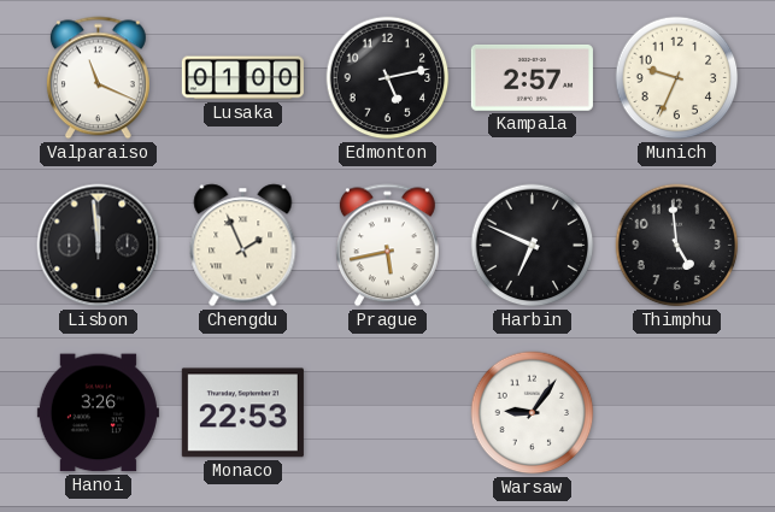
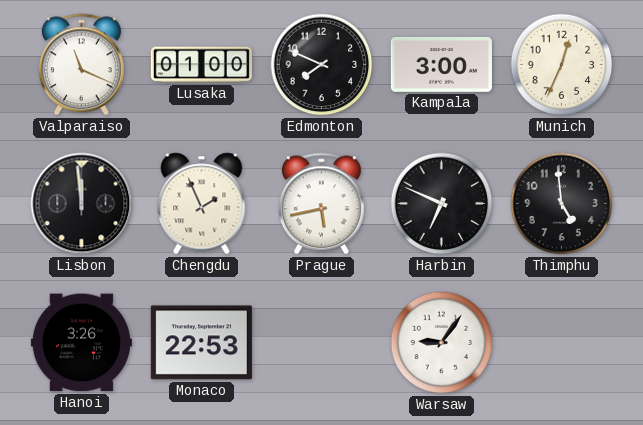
Edmonton: 5:13 -> 7:49
Kampala: 2:57 -> 3:00
Munich: 9:34 -> 12:34
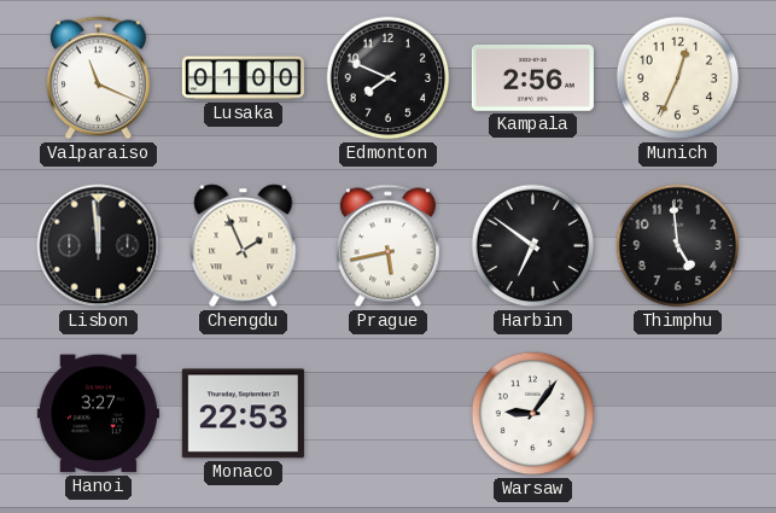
Kampala: 3:00 -> 2:56
Harbin: 6:49 -> 6:51
Hanoi: 3:26 -> 3:27
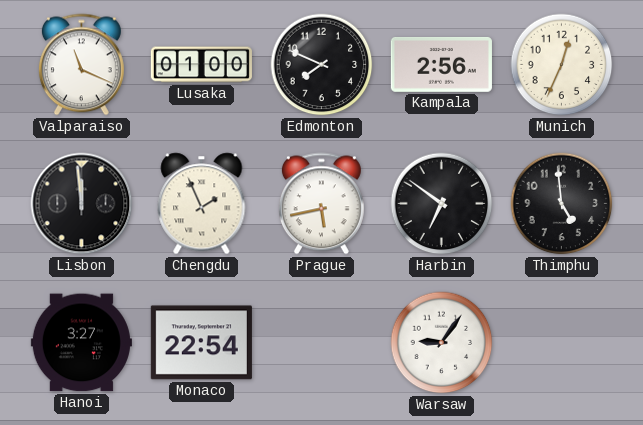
Monaco: 22:53 -> 22:54
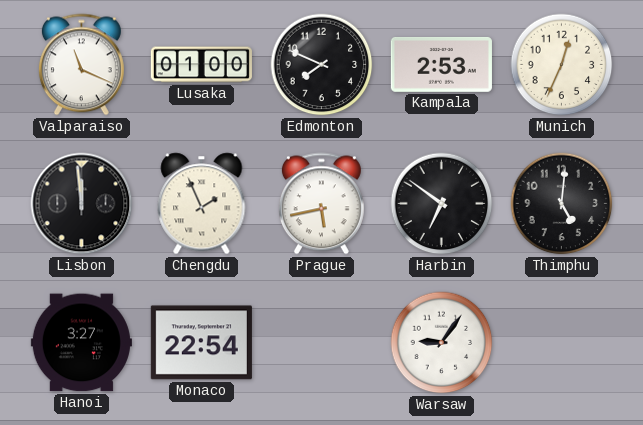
Kampala: 2:56 -> 2:53
Thimphu: 4:59 -> 5:01
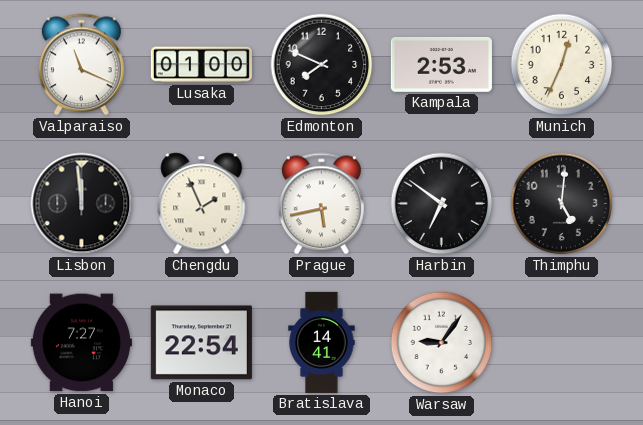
Hanoi: 3:27 -> 7:27
Bratislava: none -> 14:41
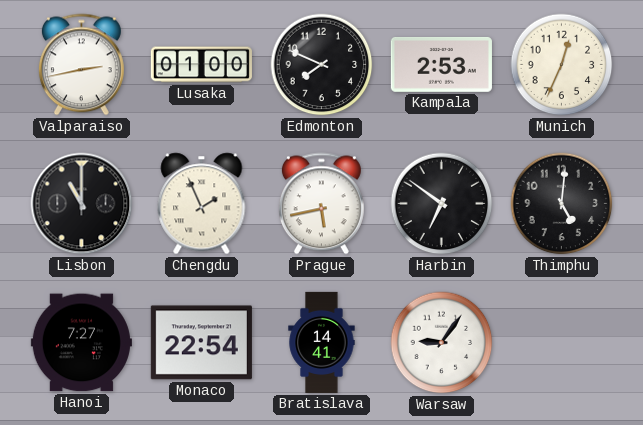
Valparaiso: 11:19 -> 2:43
Lisbon: 11:59 -> 11:00
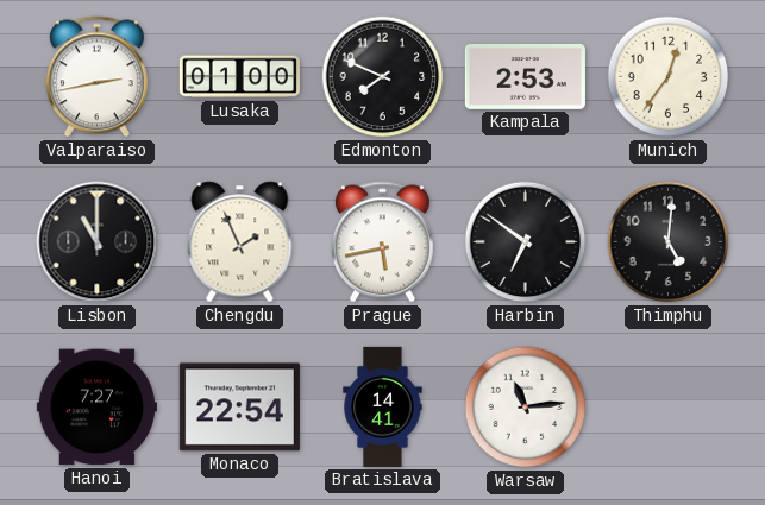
Munich: 12:34 -> 12:36
Warsaw: 9:06 -> 11:14
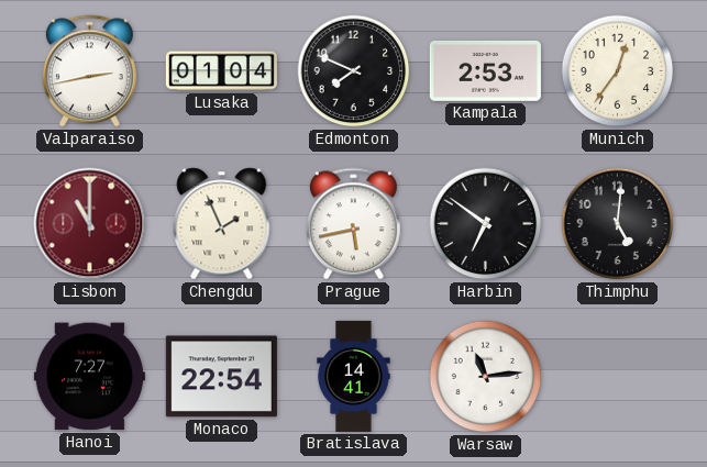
Lusaka: 01:00 -> 01:04
Lisbon dial: black -> burgundy
